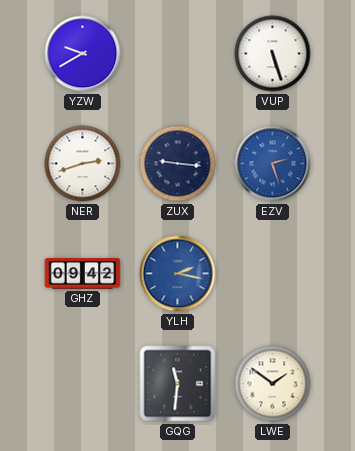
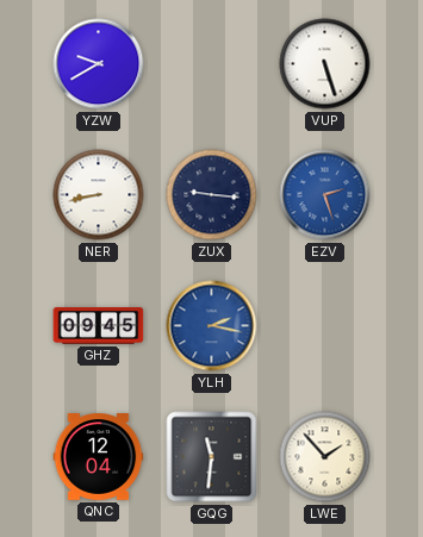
NER: 2:42 -> 8:43
GHZ: 09:42 -> 09:45
QNC: none -> 12:04
LWE: 1:51 -> 1:53
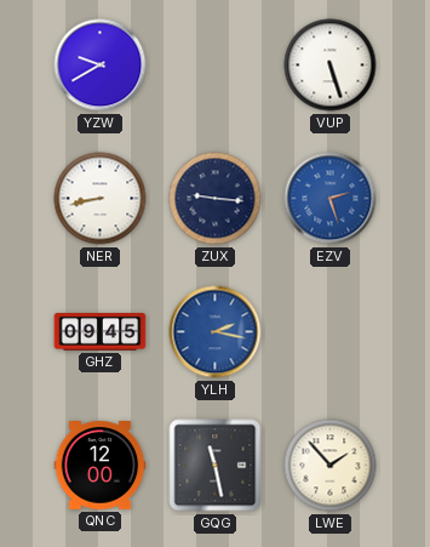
QNC: 12:04 -> 12:00
GQG: 11:31 -> 11:28
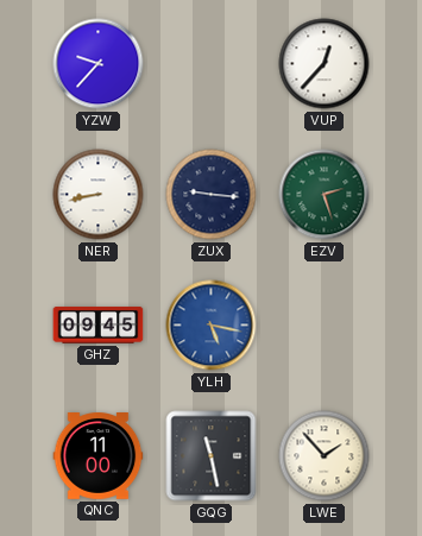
YZW: 9:40 -> 9:37
VUP: 5:27 -> 12:37
EZV dial: blue -> green
YLH: 2:17 -> 5:17
QNC: 12:00 -> 11:00
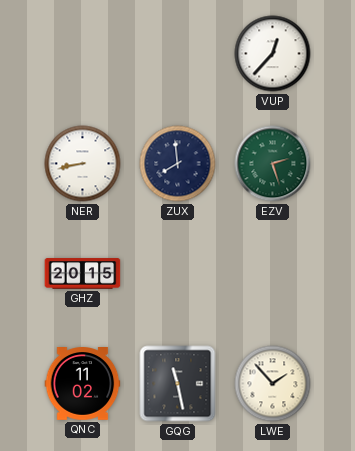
YZW: 9:37 -> none
ZUX: 9:16 -> 7:59
GHZ: 09:45 -> 20:15
YLH: 5:17 -> none
QNC: 11:00 -> 11:02
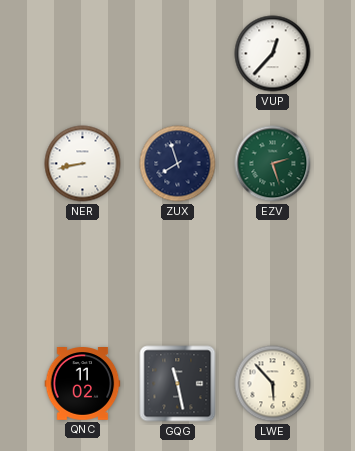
ZUX: 7:59 -> 7:57
GHZ: 20:15 -> none
LWE: 1:53 -> 5:53
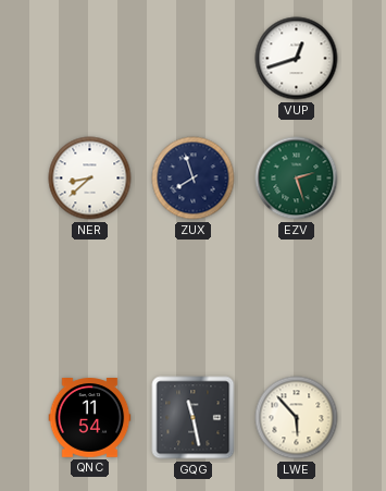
VUP: 12:37 -> 12:42
NER: 8:43 -> 8:38
QNC: 11:02 -> 11:54
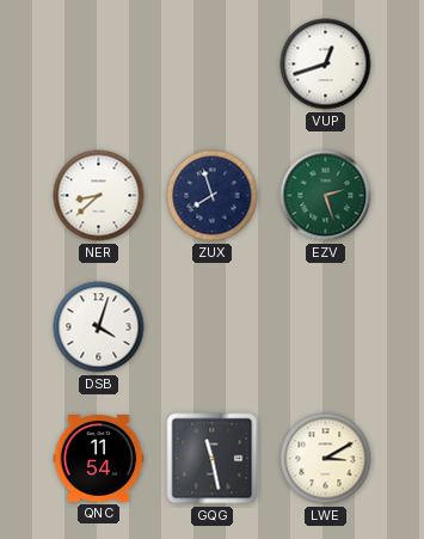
DSB: none -> 4:03
LWE: 5:53 -> 3:10
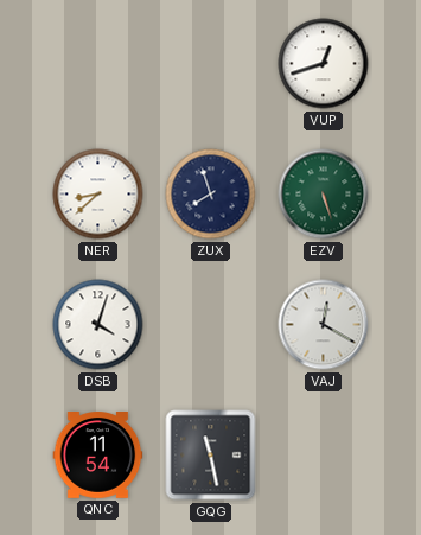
EZV: 2:27 -> 5:27
VAJ: none -> 12:20
LWE: 3:10 -> none
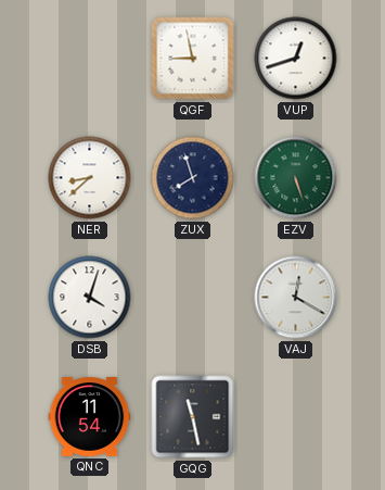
QGF: none -> 8:58
